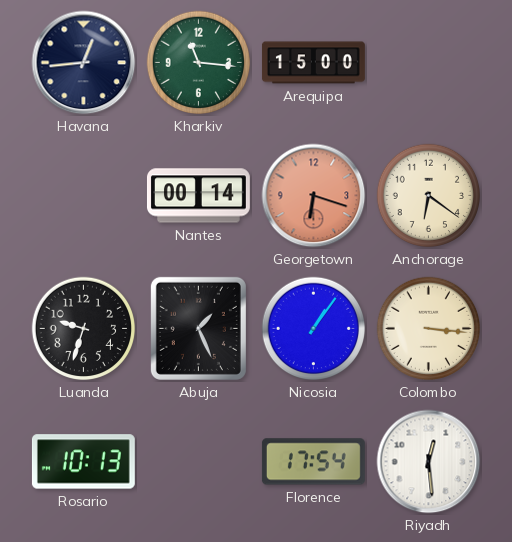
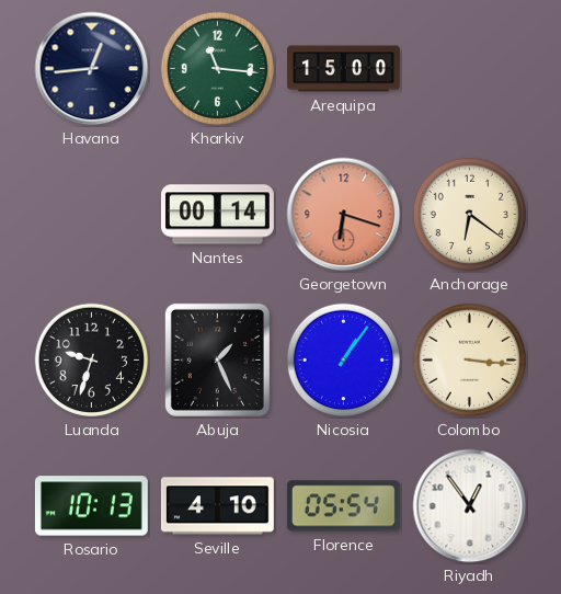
Seville: none -> 4:10
Florence: 17:54 -> 05:54
Riyadh: 12:29 -> 12:54
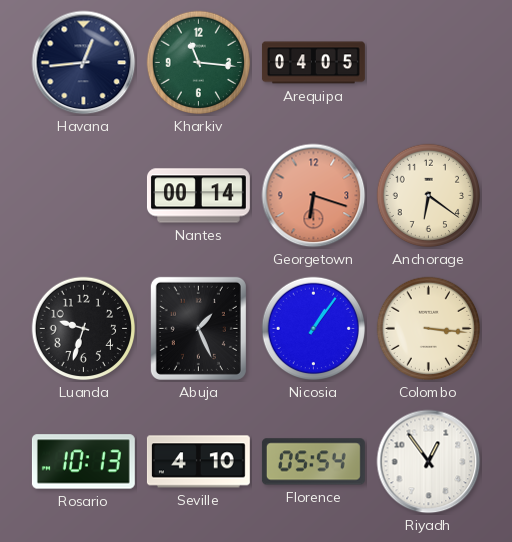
Arequipa: 15:00 -> 04:05
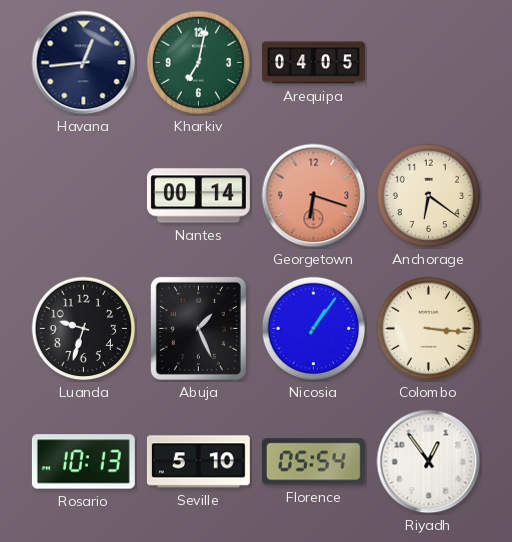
Kharkiv: 11:16 -> 7:02
Seville: 4:10 -> 5:10
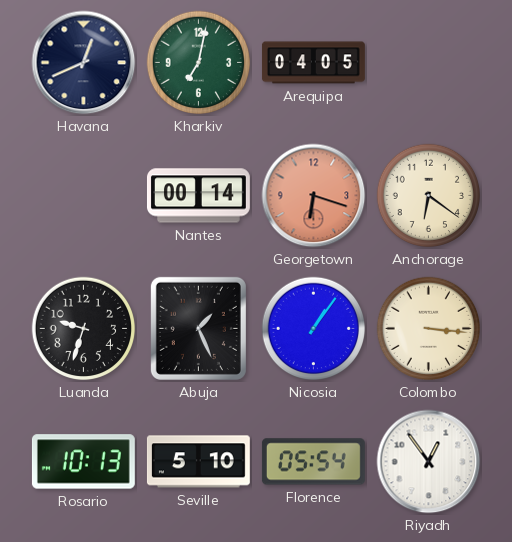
Havana: 12:44 -> 12:41
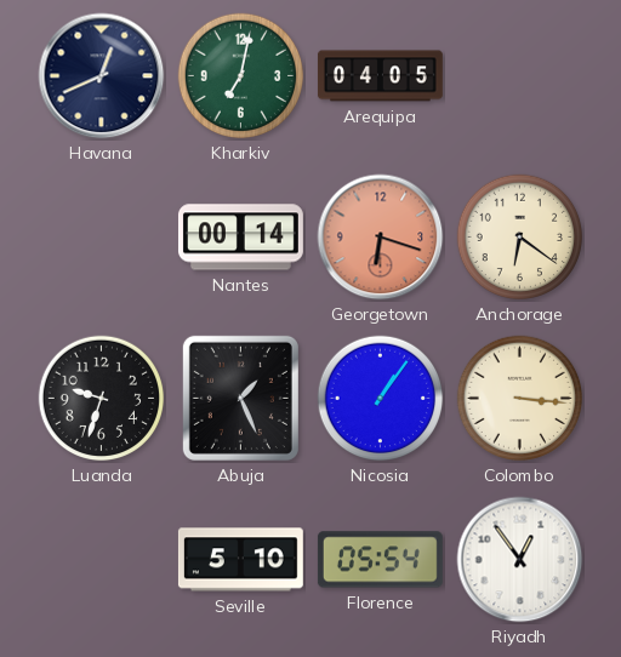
Rosario: 10:13 -> none
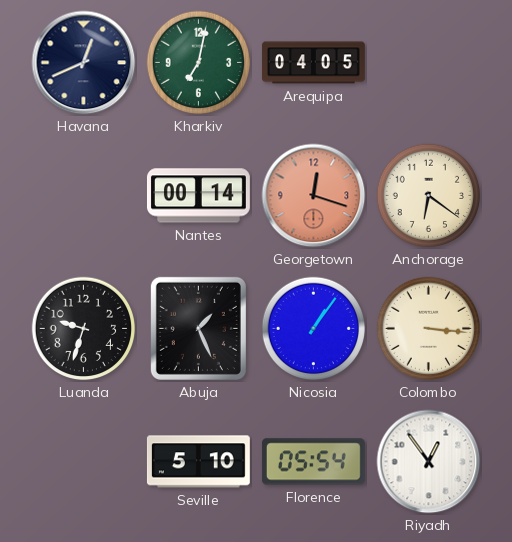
Georgetown: 6:18 -> 12:18
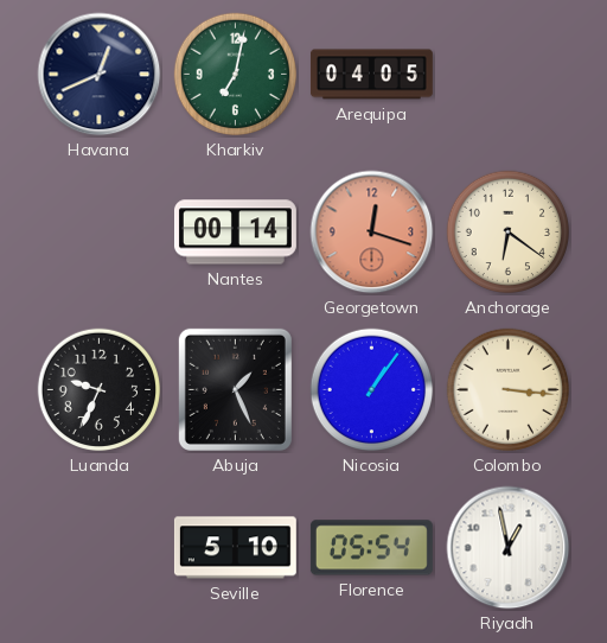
Luanda: 9:33 -> 9:34
Riyadh: 12:54 -> 12:58
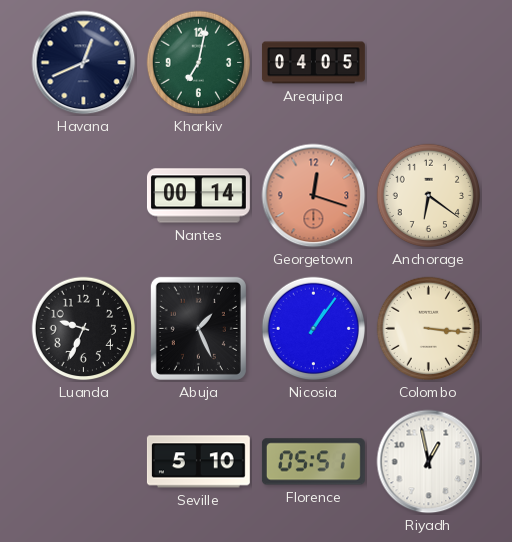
Florence: 05:54 -> 05:51
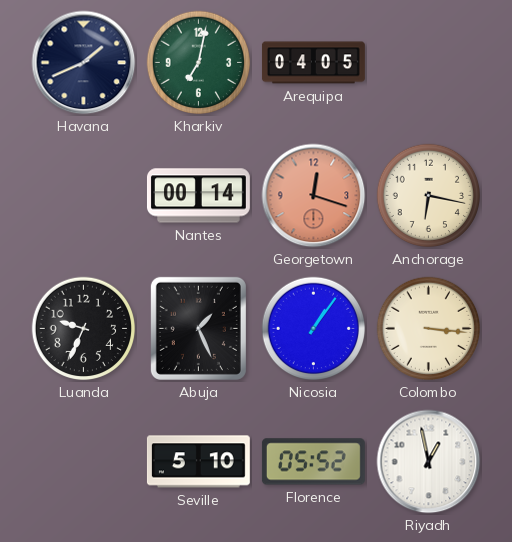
Havana: 12:41 -> 1:41
Anchorage: 6:21 -> 6:17
Florence: 05:51 -> 05:52
